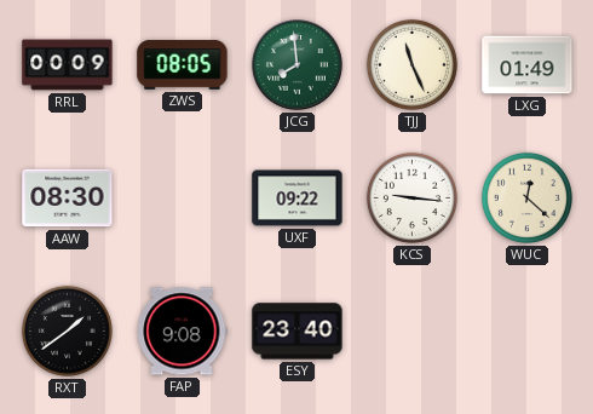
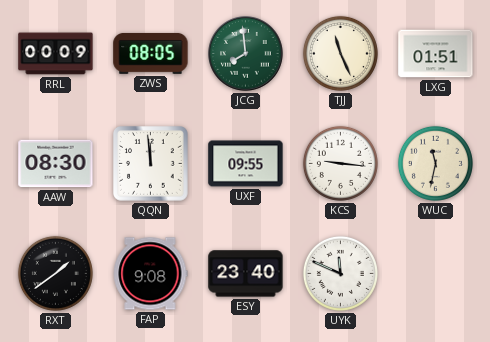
LXG: 01:49 -> 01:51
QQN: none -> 11:59
UXF: 09:22 -> 09:55
WUC: 12:22 -> 11:32
UYK: none -> 11:49
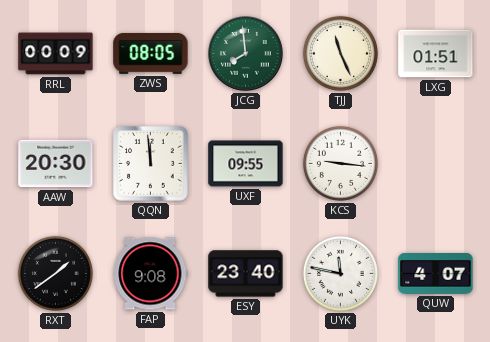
AAW: 08:30 -> 20:30
WUC: 11:32 -> none
UYK: 11:49 -> 11:47
QUW: none -> 4:07
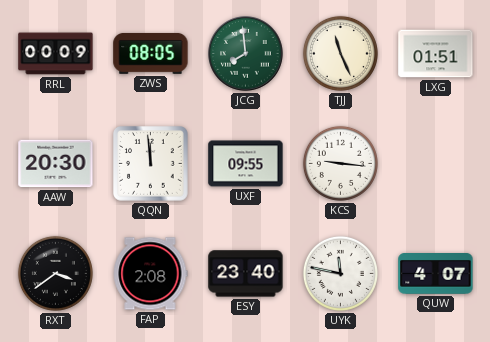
RXT: 1:39 -> 3:39
FAP: 9:08 -> 2:08
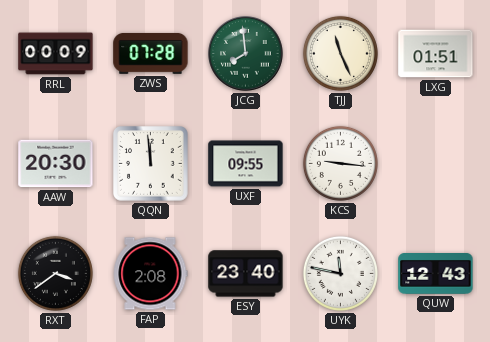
ZWS: 08:05 -> 07:28
QUW: 4:07 -> 12:43
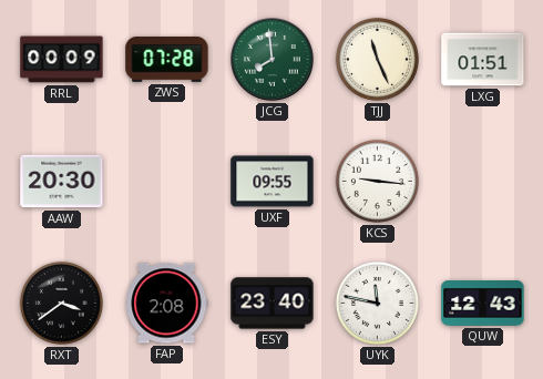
QQN: 11:59 -> none
